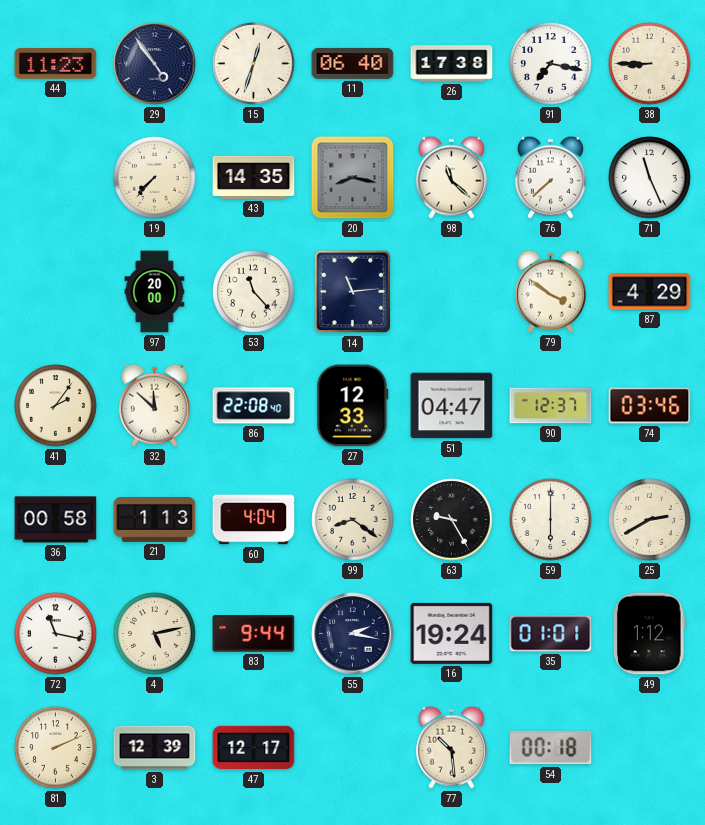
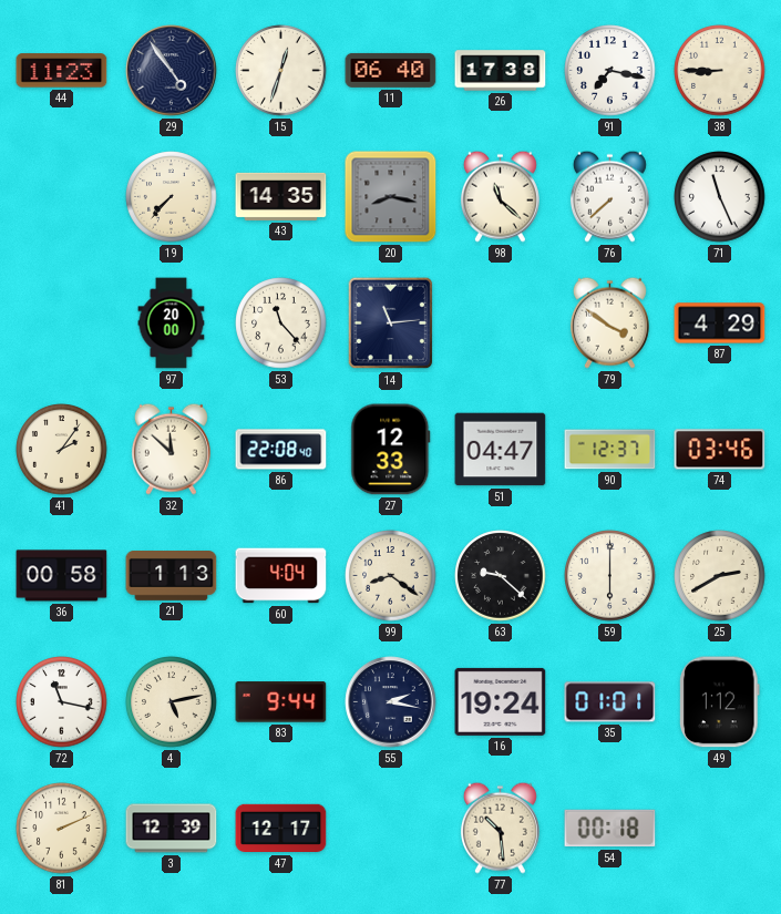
63: 9:25 -> 9:22
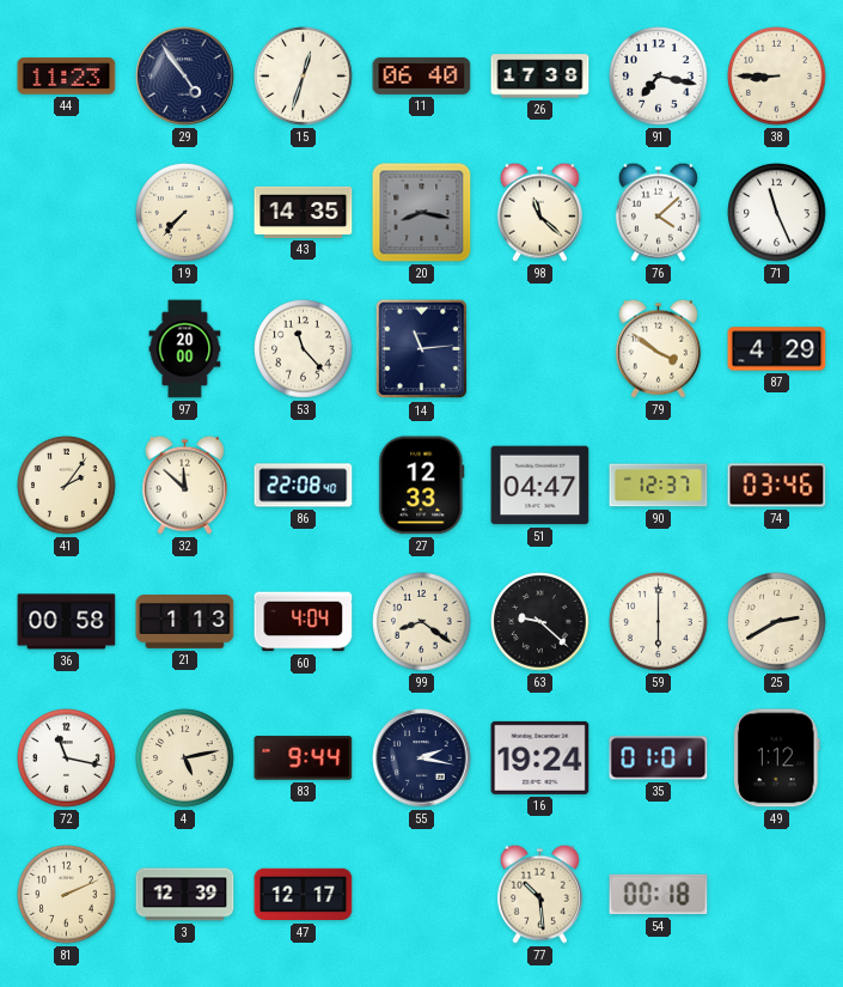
76: 7:38 -> 4:08
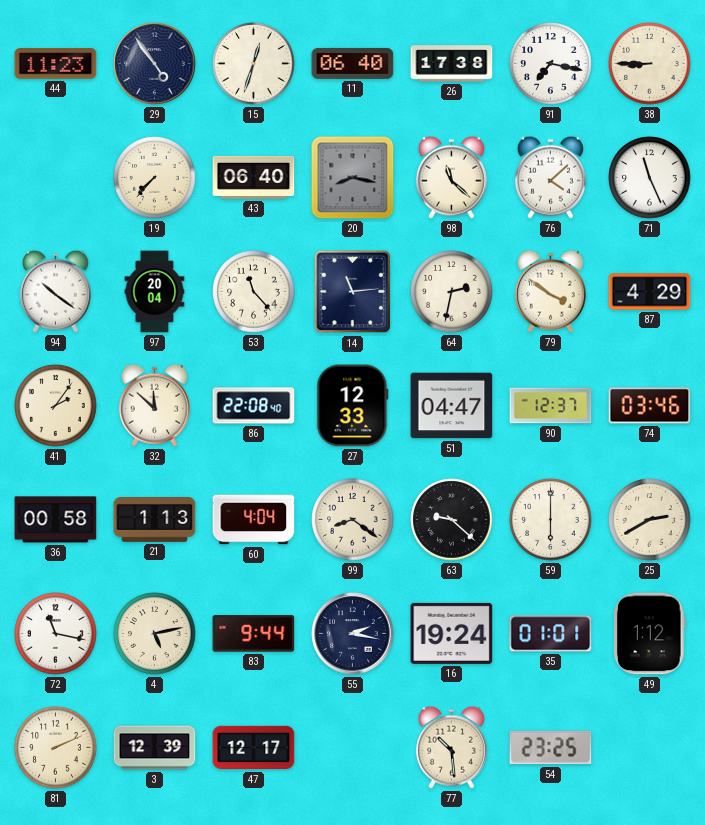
43: 14:35 -> 06:40
94: none -> 10:21
97: 20:00 -> 20:04
64: none -> 2:32
54: 00:18 -> 23:25
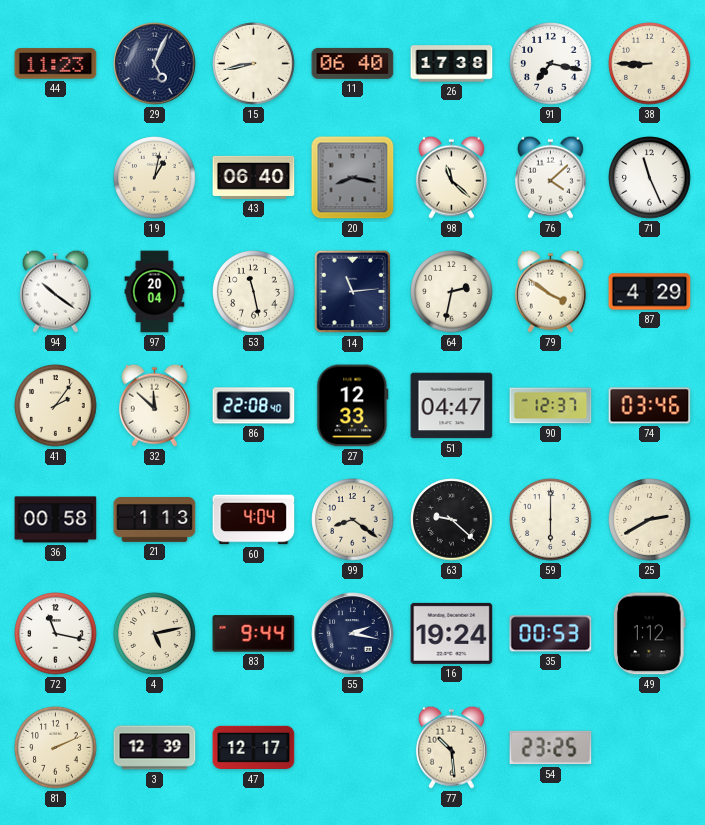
29: 4:54 -> 5:04
15: 12:33 -> 8:43
19: 7:37 -> 1:02
53: 11:23 -> 11:28
35: 01:01 -> 00:53
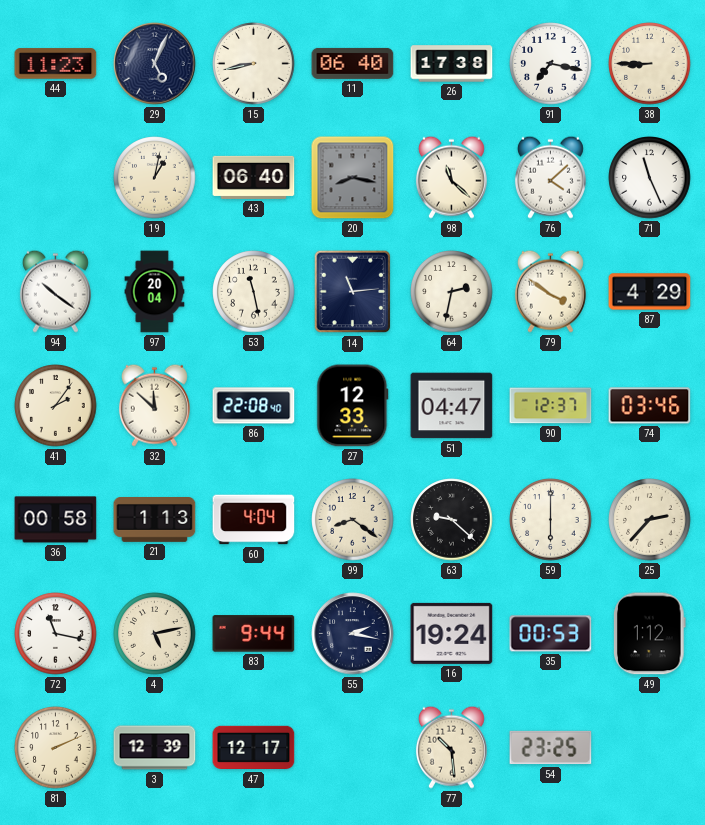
25: 2:40 -> 2:37
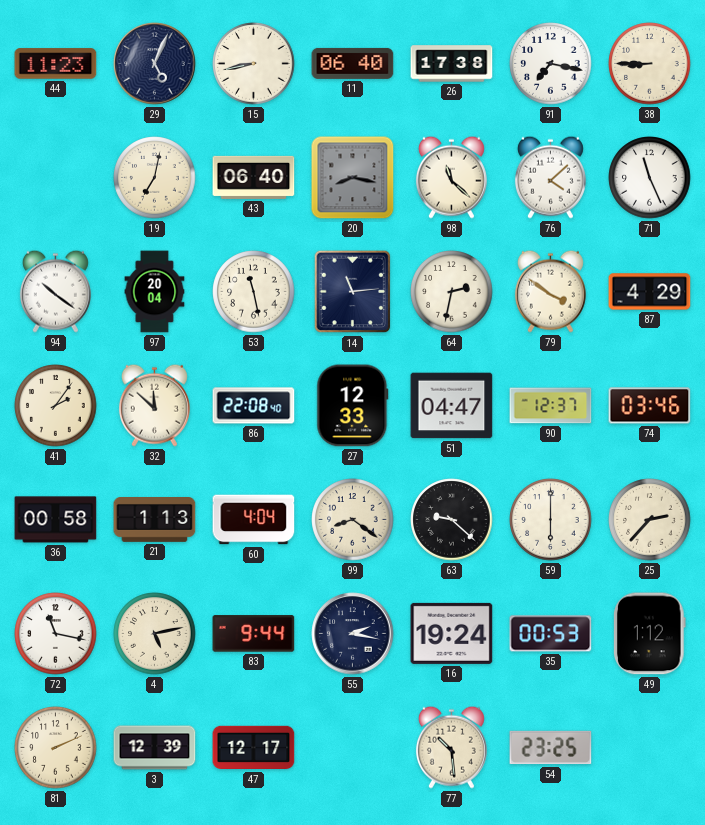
19: 1:02 -> 7:02
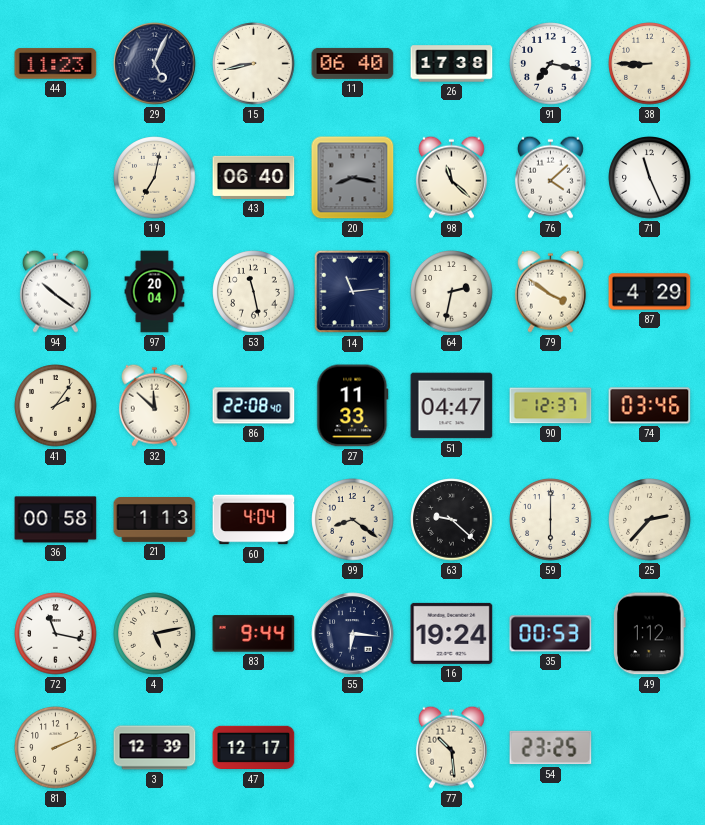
27: 12:33 -> 11:33
55: 2:17 -> 6:16
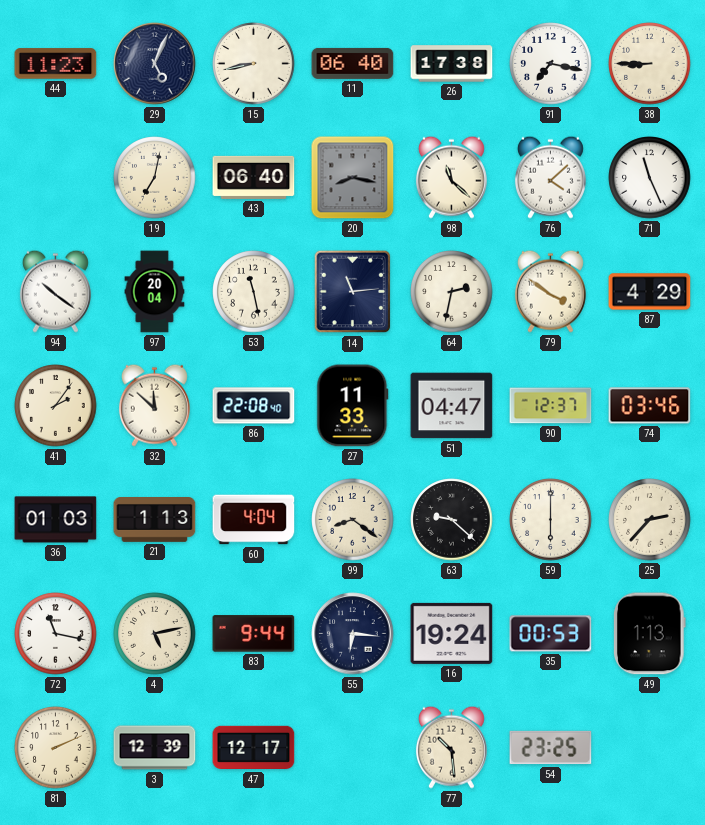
36: 00:58 -> 01:03
49: 1:12 -> 1:13
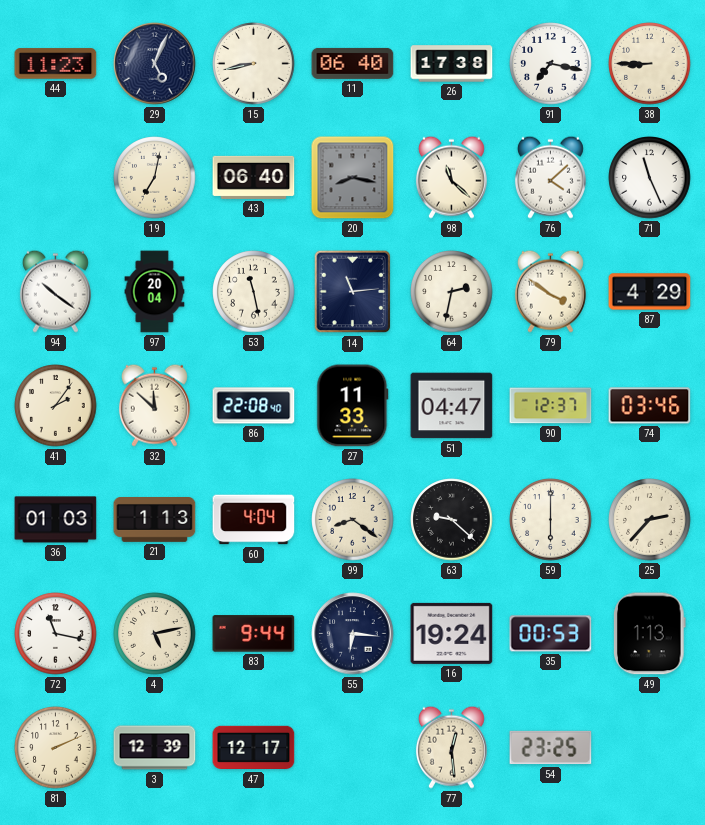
77: 10:29 -> 12:29
